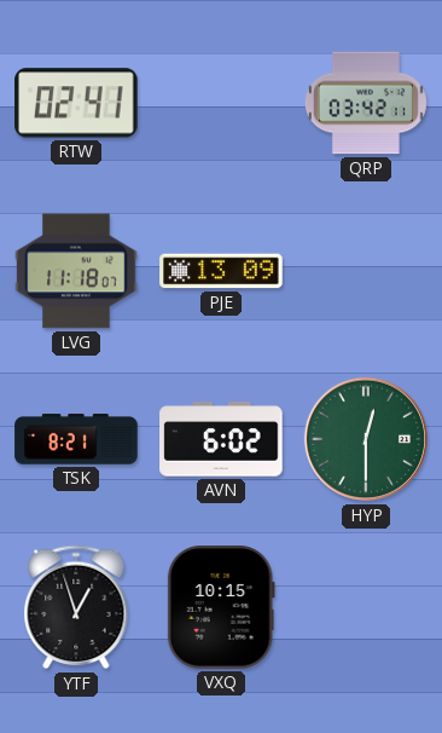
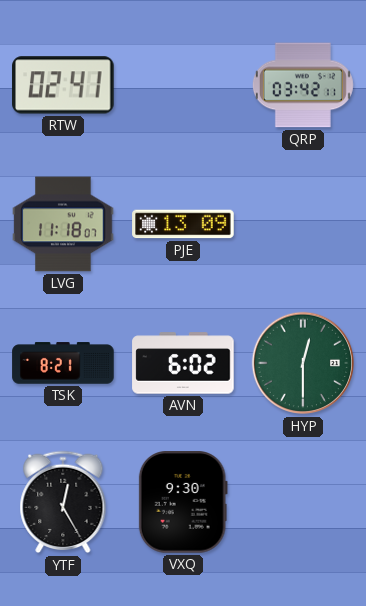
YTF: 12:57 -> 12:25
VXQ: 10:15 -> 9:30
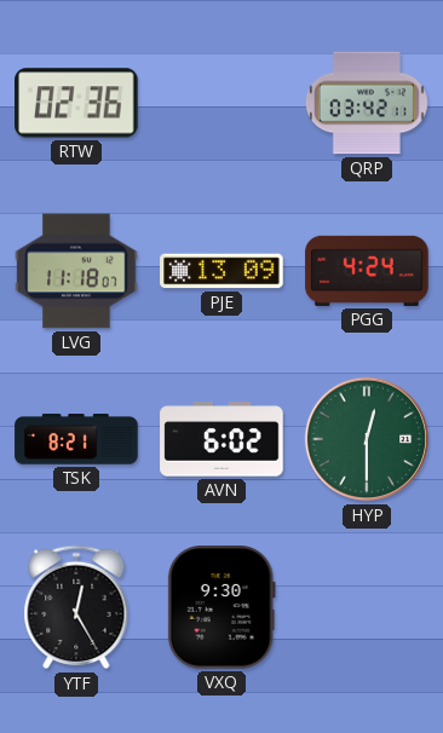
RTW: 02:41 -> 02:36
PGG: none -> 4:24
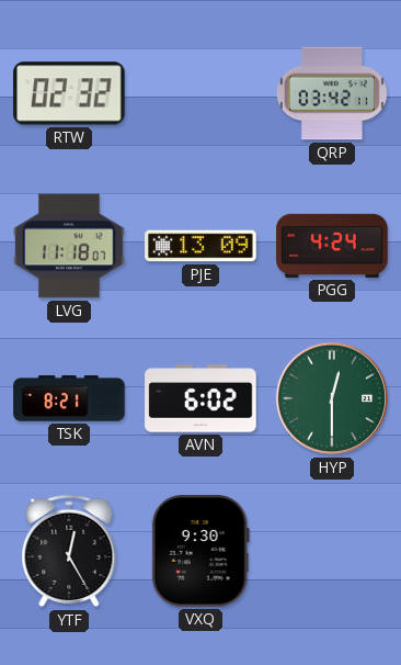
RTW: 02:36 -> 02:32
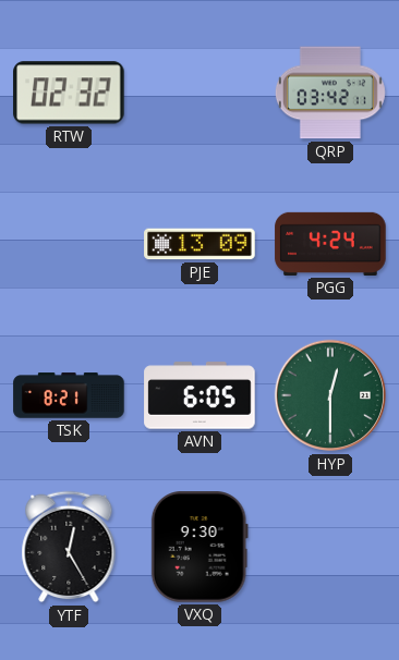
LVG: 11:18 -> none
AVN: 6:02 -> 6:05
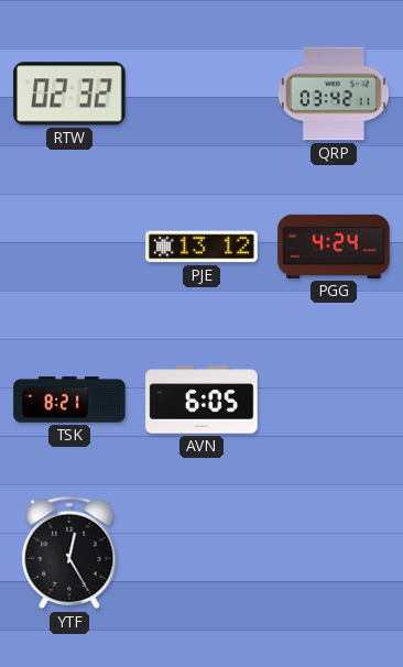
PJE: 13:09 -> 13:12
HYP: 12:30 -> none
VXQ: 9:30 -> none
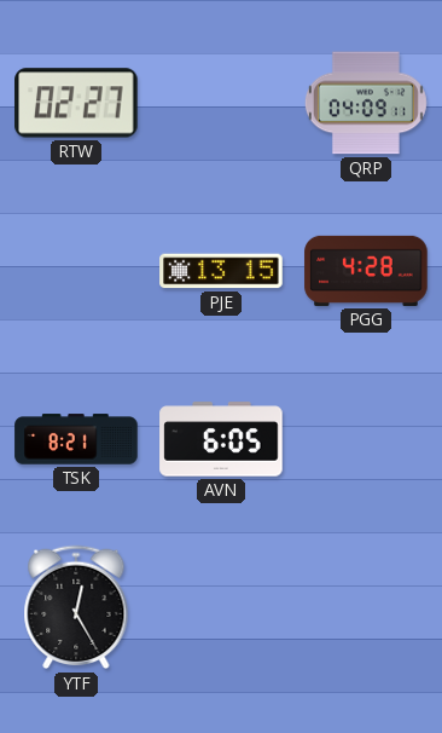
RTW: 02:32 -> 02:27
QRP: 03:42 -> 04:09
PJE: 13:12 -> 13:15
PGG: 4:24 -> 4:28
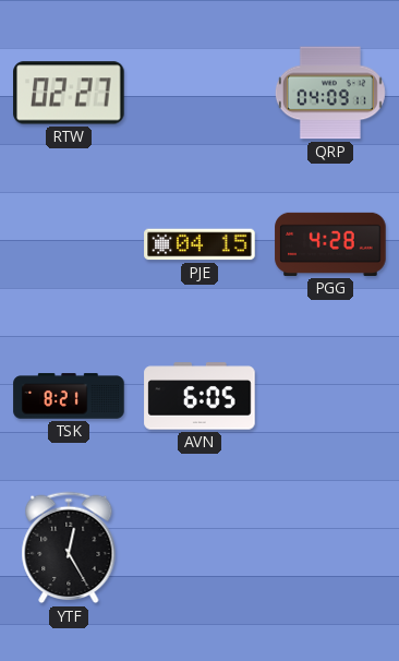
PJE: 13:15 -> 04:15
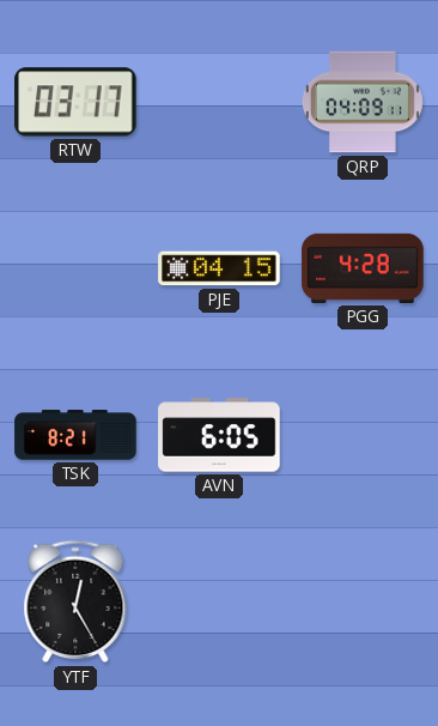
RTW: 02:27 -> 03:17
